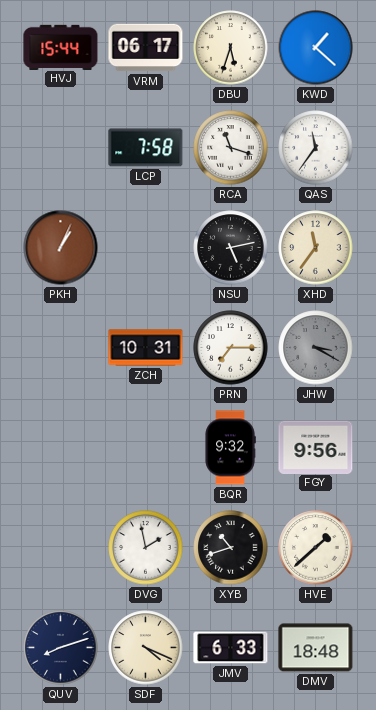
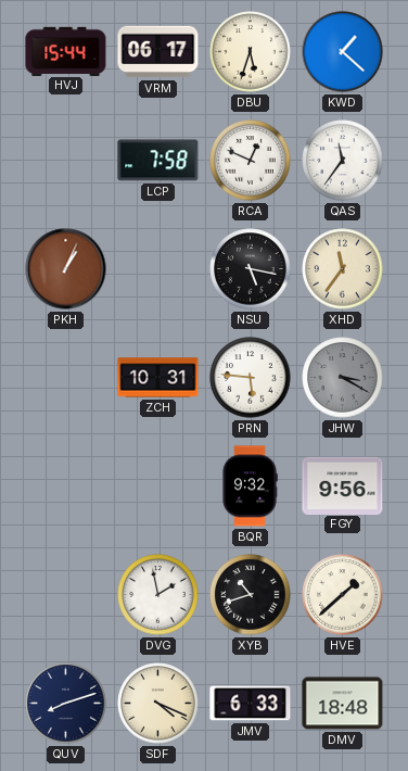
RCA: 11:18 -> 12:49
NSU: 5:13 -> 5:17
PRN: 7:15 -> 5:46
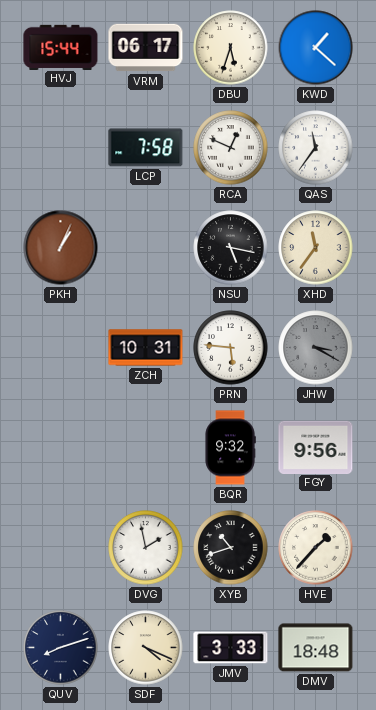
HVE: 1:38 -> 1:37
JMV: 6:33 -> 3:33
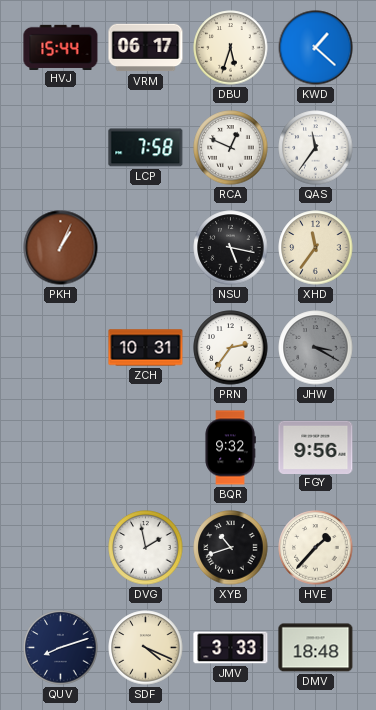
PRN: 5:46 -> 2:36
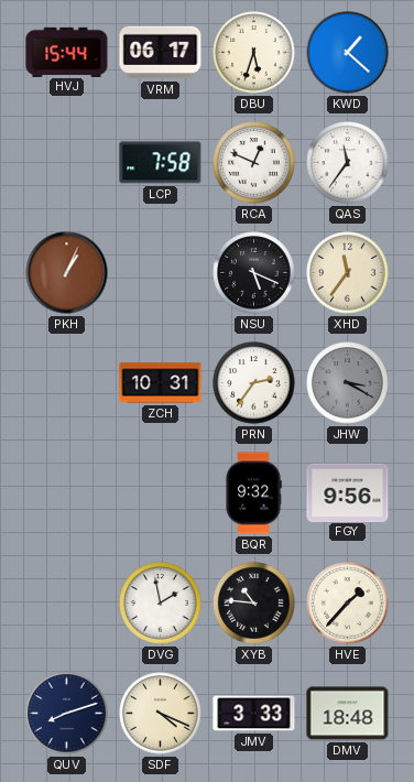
NSU: 5:17 -> 5:19
XYB: 10:42 -> 10:46
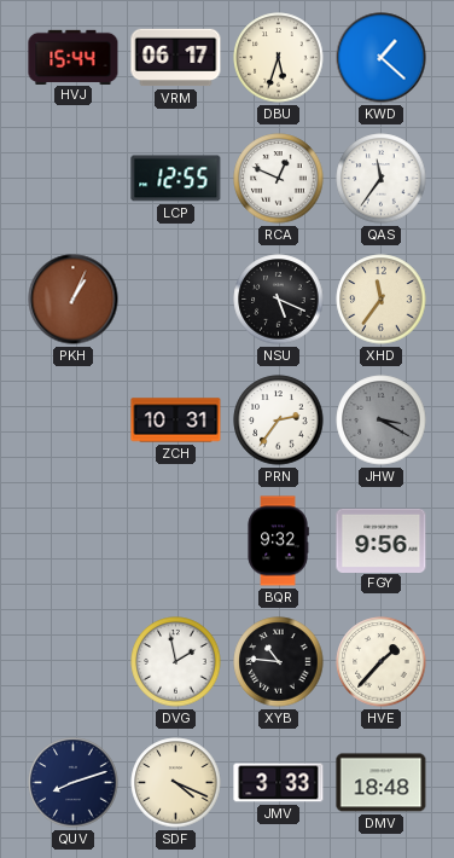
LCP: 7:58 -> 12:55
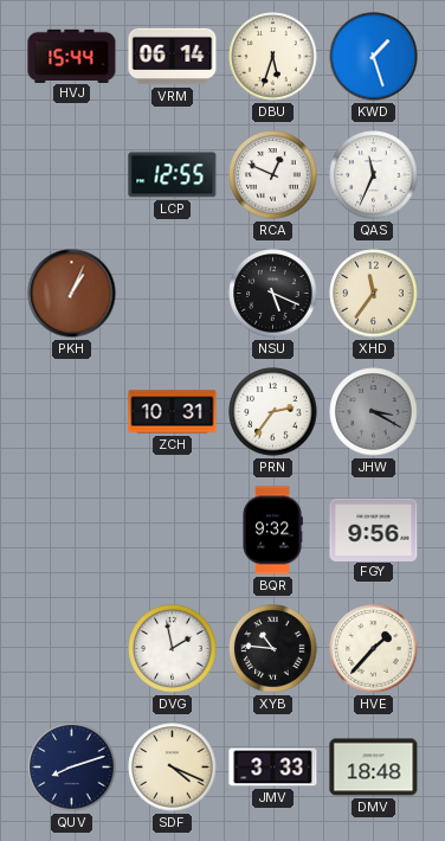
VRM: 06:17 -> 06:14
KWD: 1:22 -> 1:27
QAS: 11:36 -> 11:34
